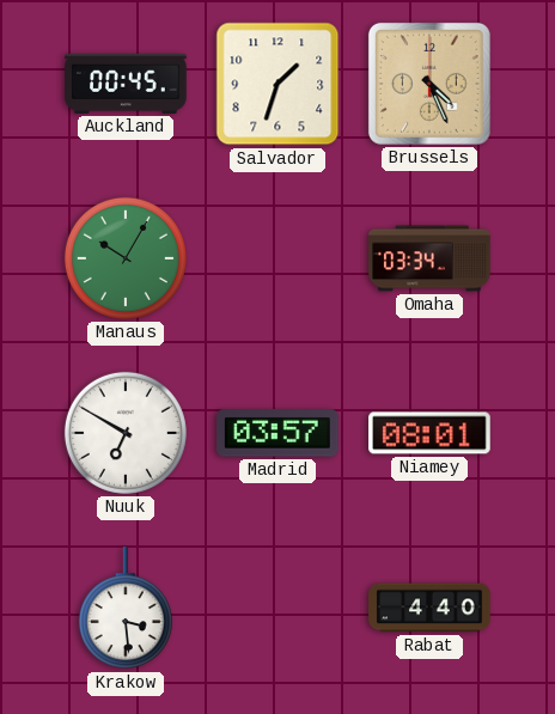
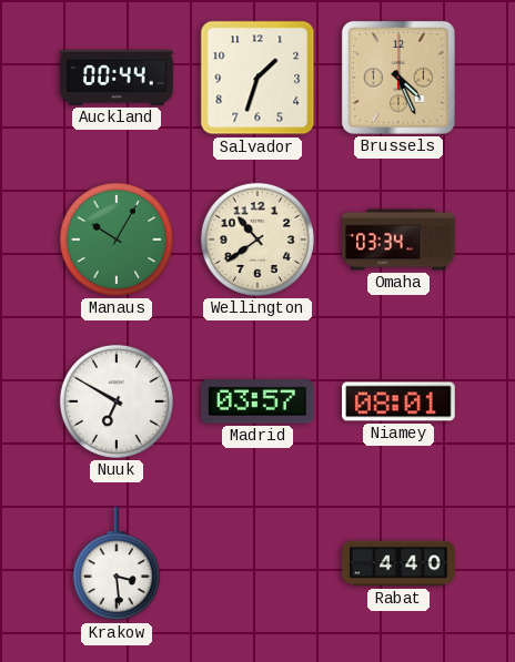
Auckland: 00:45 -> 00:44
Wellington: none -> 10:39
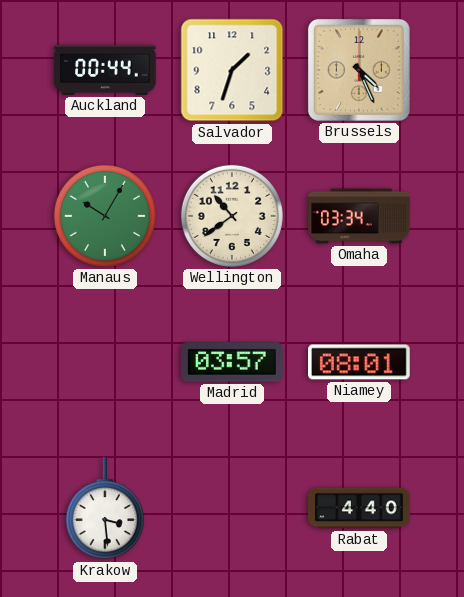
Nuuk: 6:50 -> none
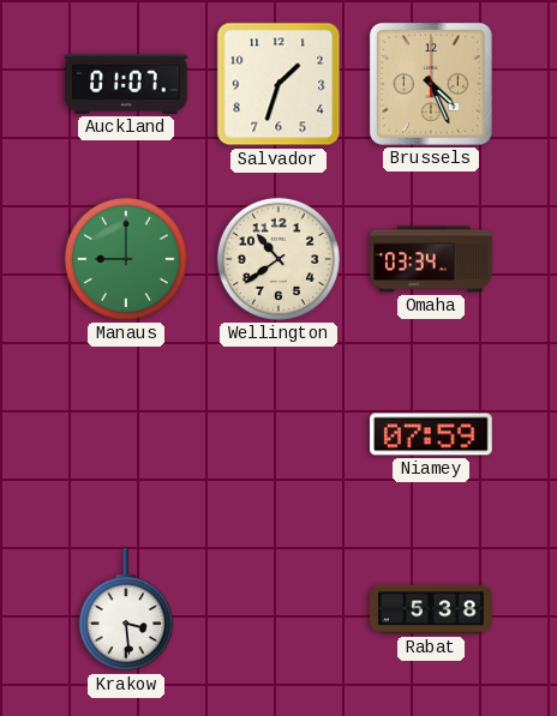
Auckland: 00:44 -> 01:07
Manaus: 10:05 -> 9:00
Madrid: 03:57 -> none
Niamey: 08:01 -> 07:59
Rabat: 4:40 -> 5:38
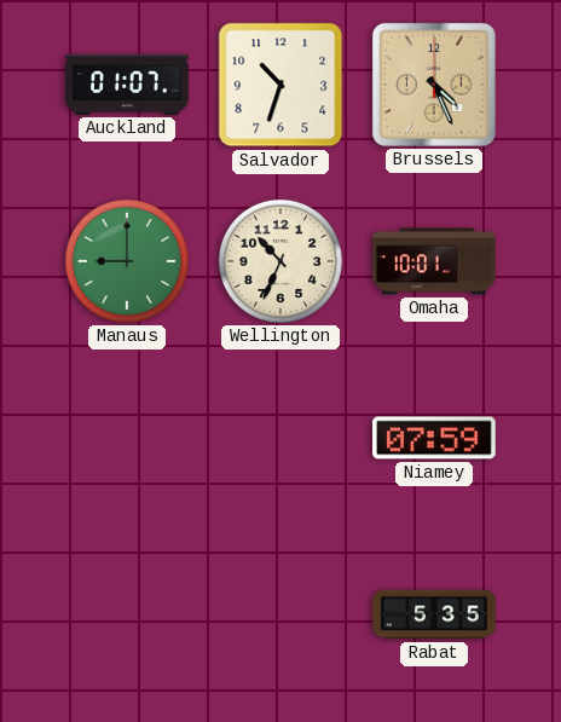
Salvador: 1:33 -> 10:33
Wellington: 10:39 -> 10:34
Omaha: 03:34 -> 10:01
Krakow: 3:29 -> none
Rabat: 5:38 -> 5:35
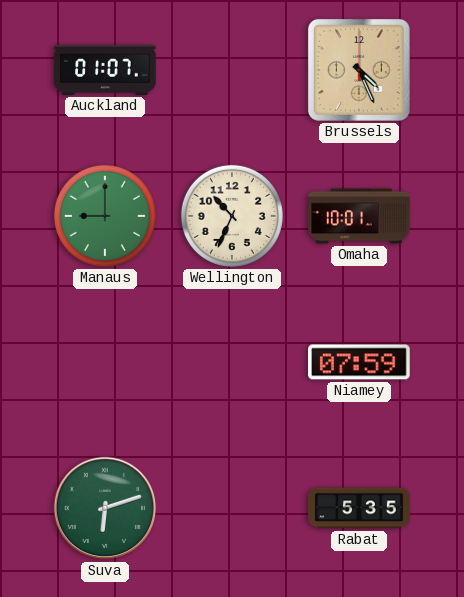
Salvador: 10:33 -> none
Suva: none -> 6:12
